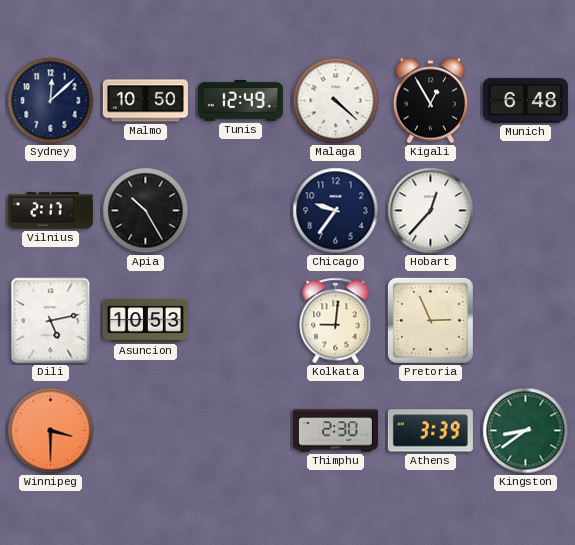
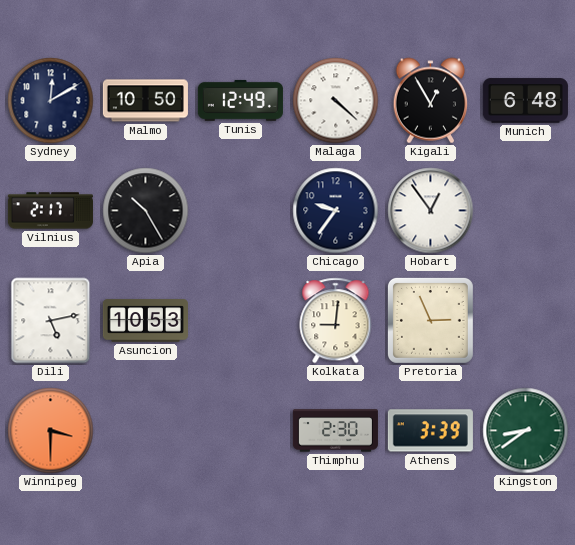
Sydney: 12:08 -> 12:10
Hobart: 12:37 -> 12:54
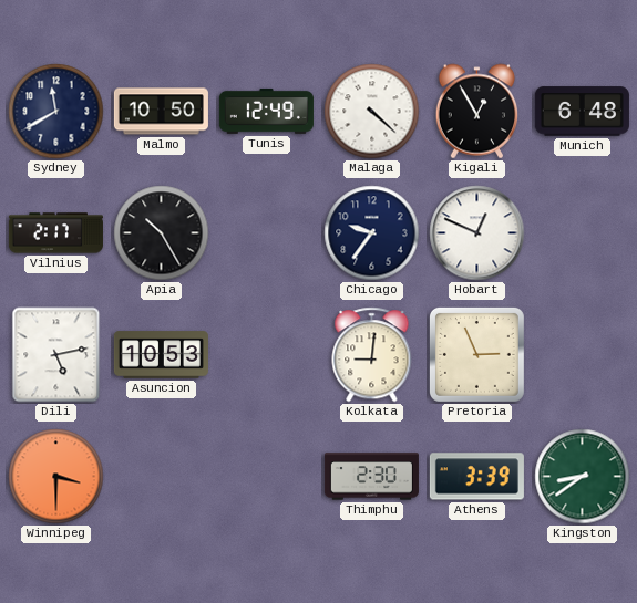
Sydney: 12:10 -> 11:40
Hobart: 12:54 -> 12:49
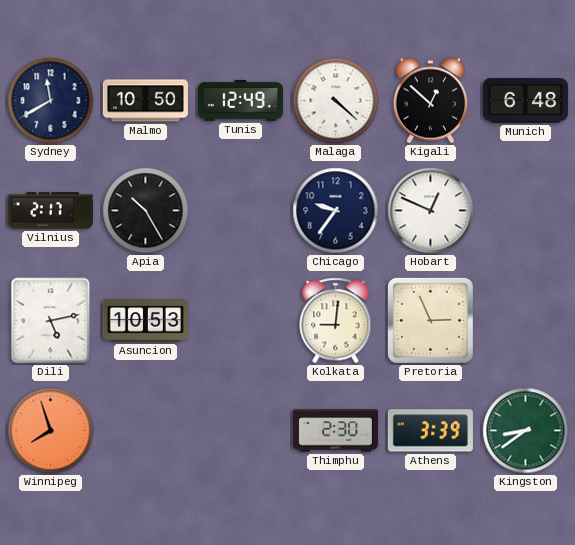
Kigali: 12:55 -> 12:52
Winnipeg: 3:30 -> 7:57
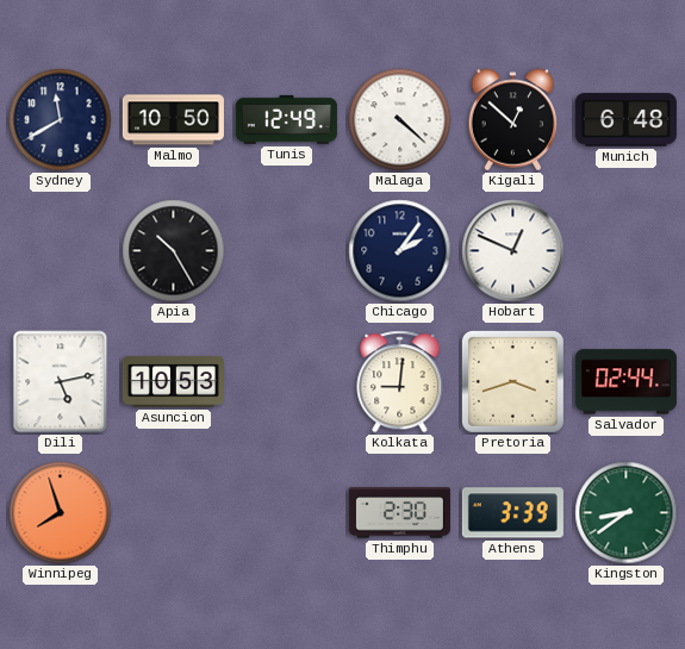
Vilnius: 2:17 -> none
Chicago: 9:36 -> 2:06
Pretoria: 2:56 -> 3:42
Salvador: none -> 02:44
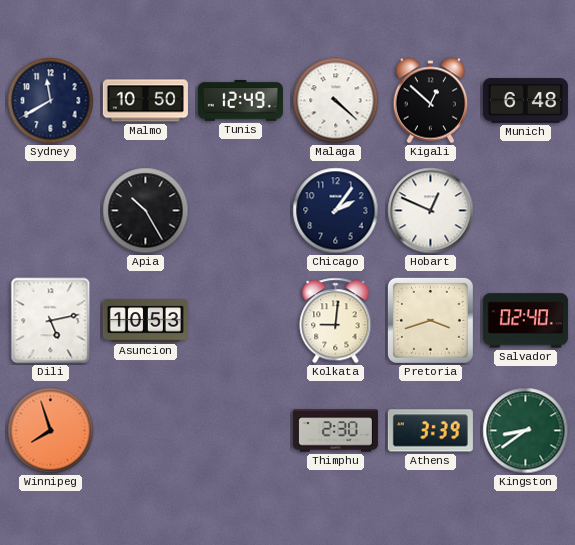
Salvador: 02:44 -> 02:40
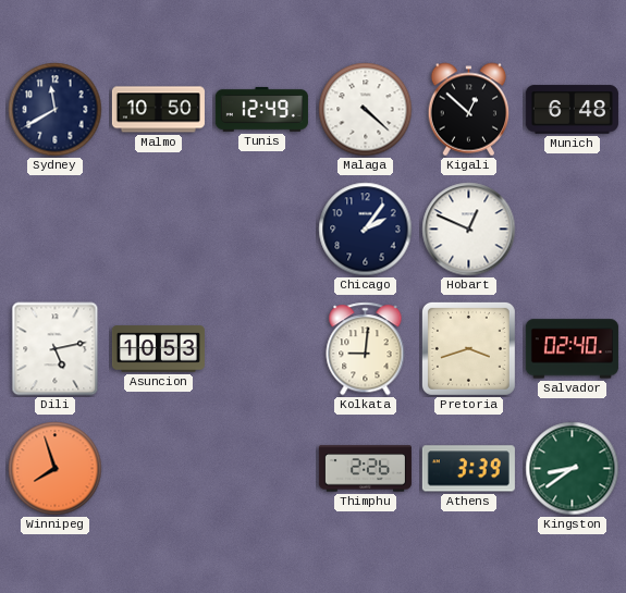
Apia: 10:25 -> none
Thimphu: 2:30 -> 2:26
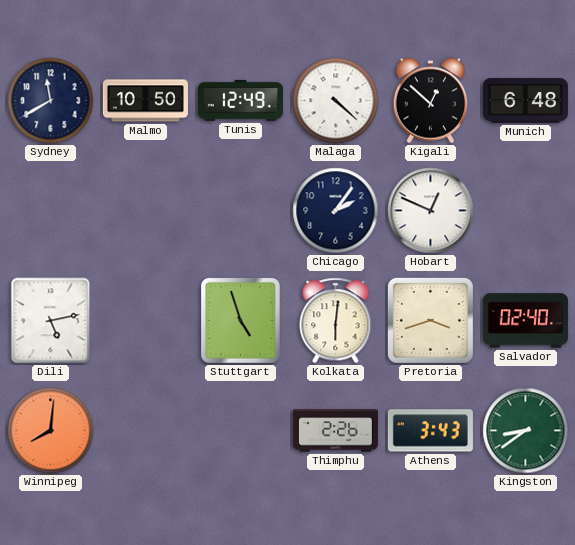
Asuncion: 10:53 -> none
Stuttgart: none -> 4:57
Kolkata: 9:01 -> 6:01
Winnipeg: 7:57 -> 8:01
Athens: 3:39 -> 3:43
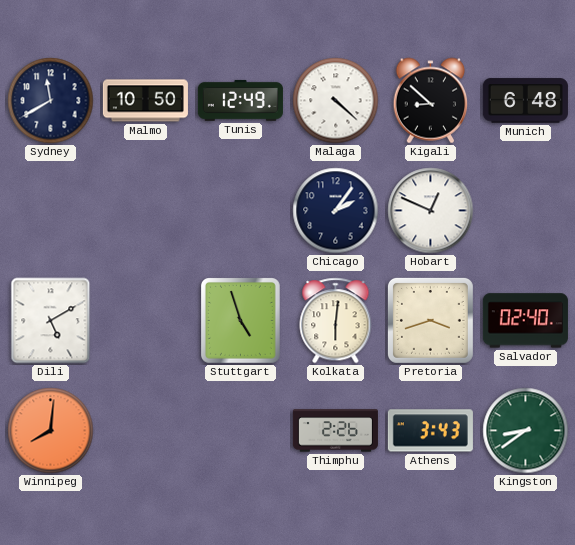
Kigali: 12:52 -> 8:52
Dili: 5:13 -> 5:10
